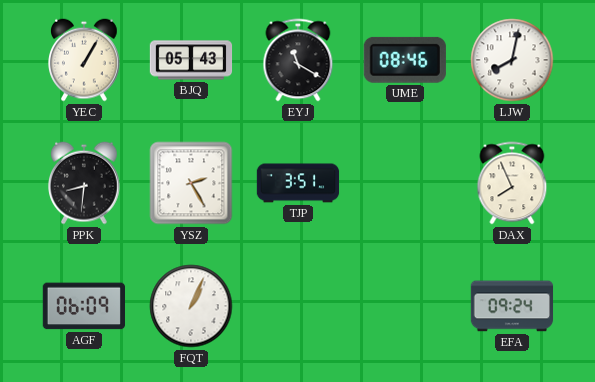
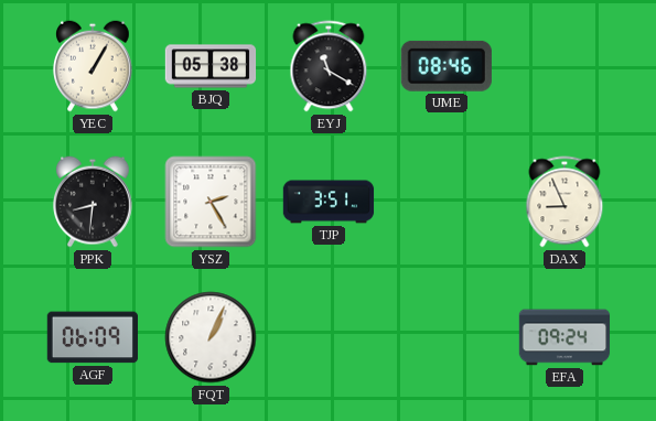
BJQ: 05:43 -> 05:38
LJW: 8:02 -> none
DAX: 7:56 -> 8:56
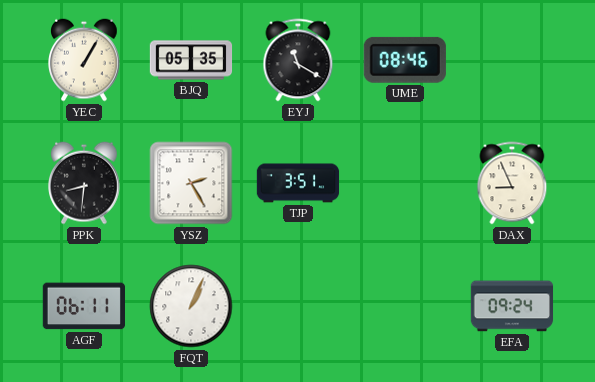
BJQ: 05:38 -> 05:35
AGF: 06:09 -> 06:11
